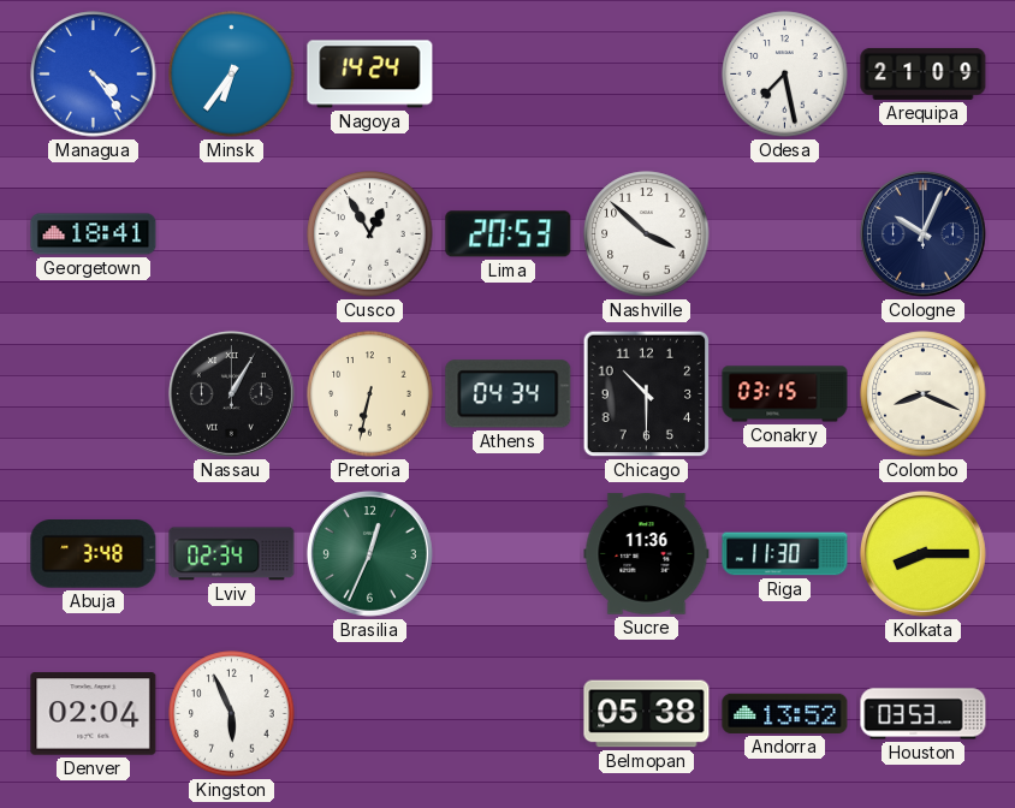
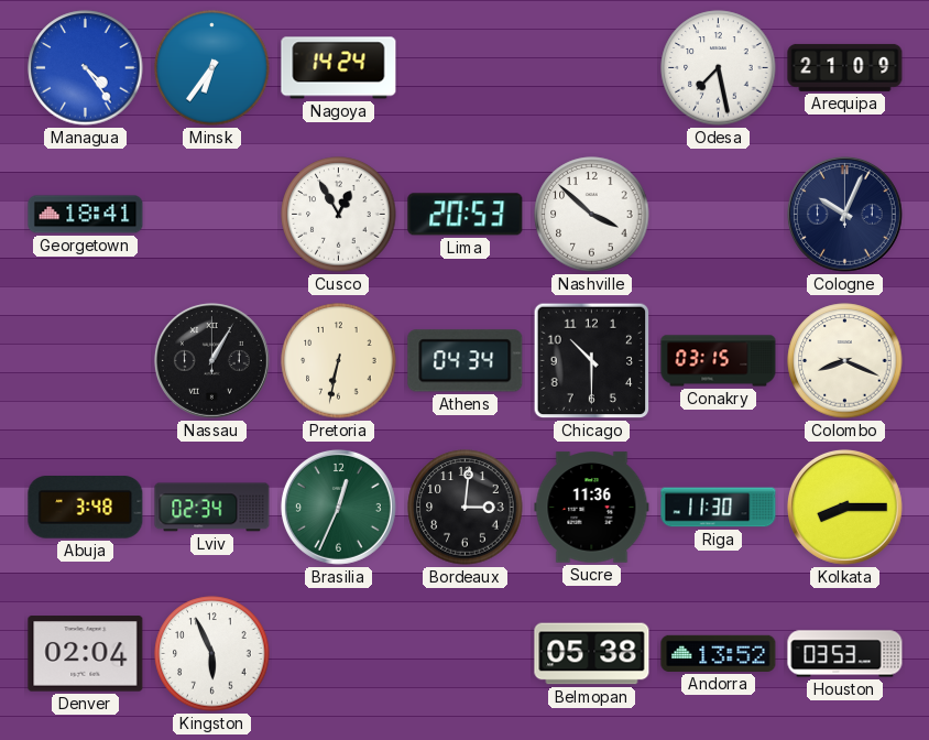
Bordeaux: none -> 3:01
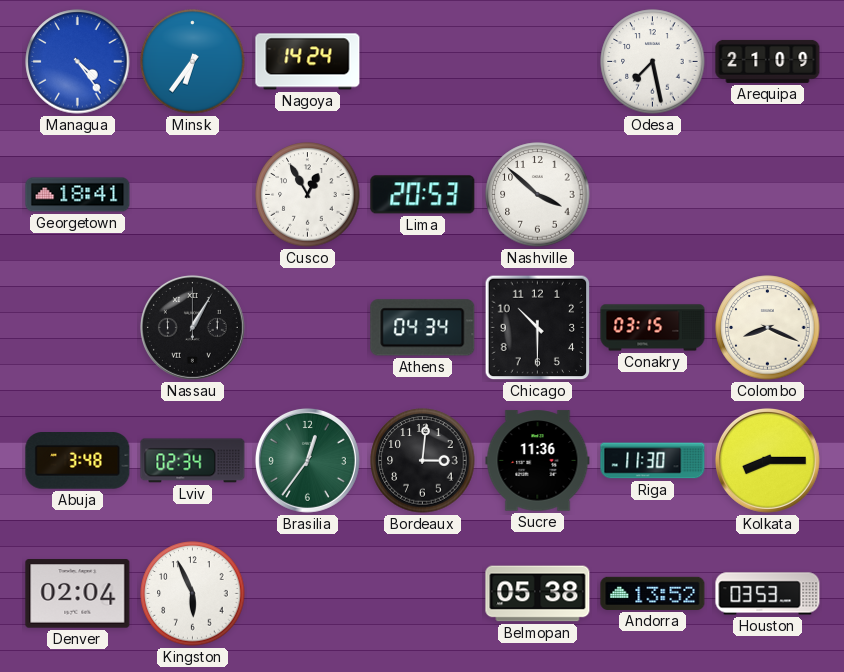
Cologne: 10:04 -> none
Pretoria: 6:32 -> none
Brasilia: 12:34 -> 12:36
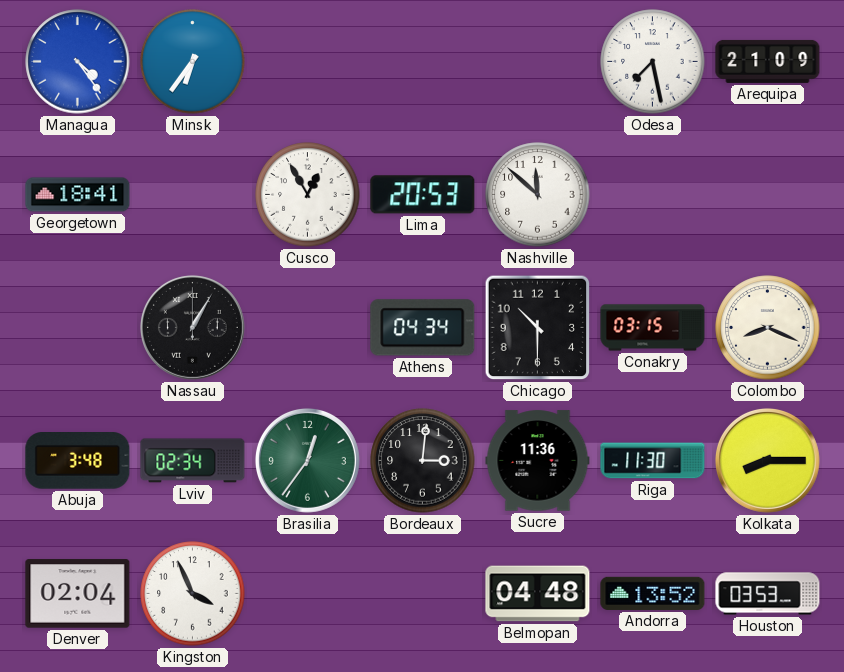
Nagoya: 14:24 -> none
Nashville: 3:52 -> 11:52
Kingston: 5:56 -> 3:56
Belmopan: 05:38 -> 04:48
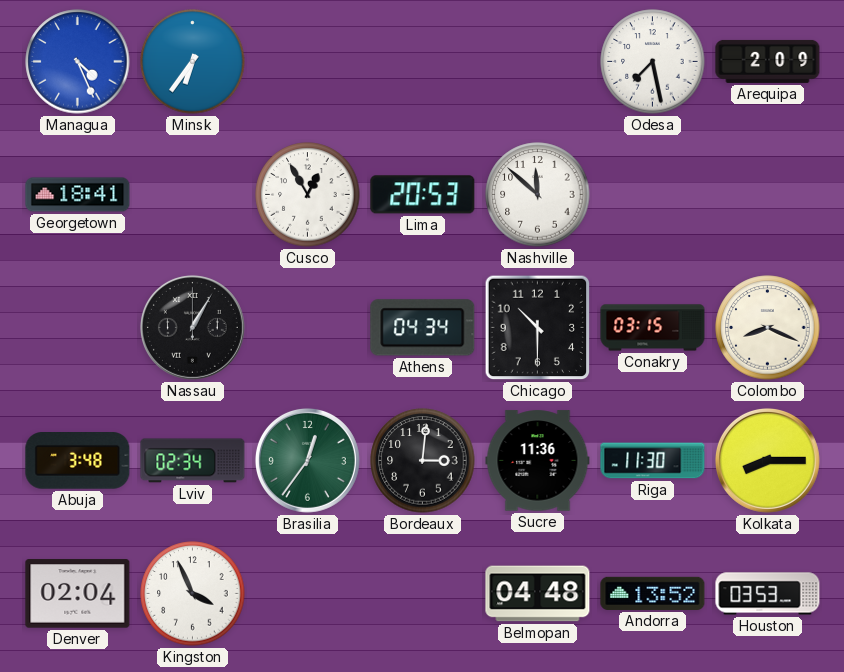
Managua: 4:24 -> 4:26
Arequipa: 21:09 -> 2:09
